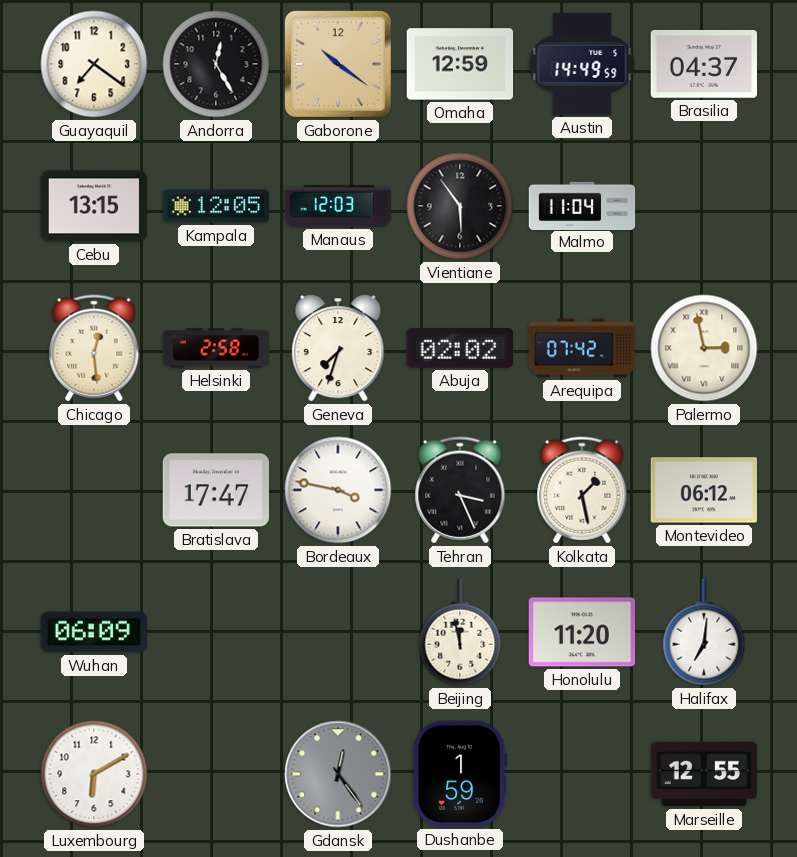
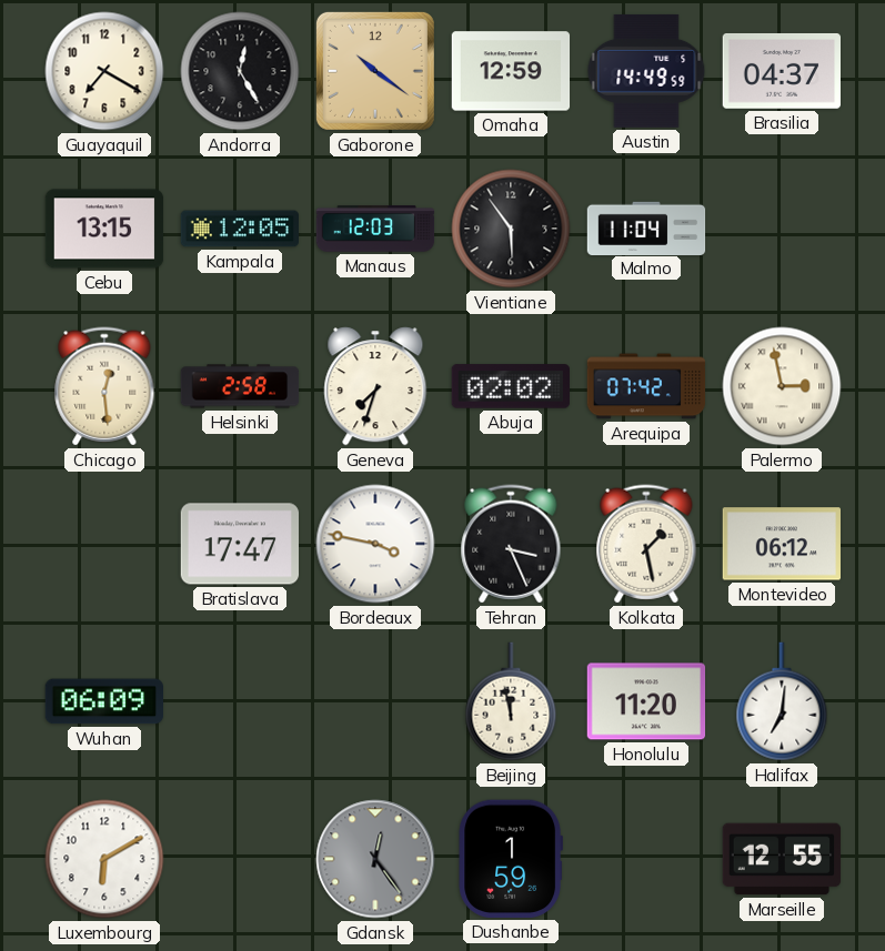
Guayaquil: 7:21 -> 7:20
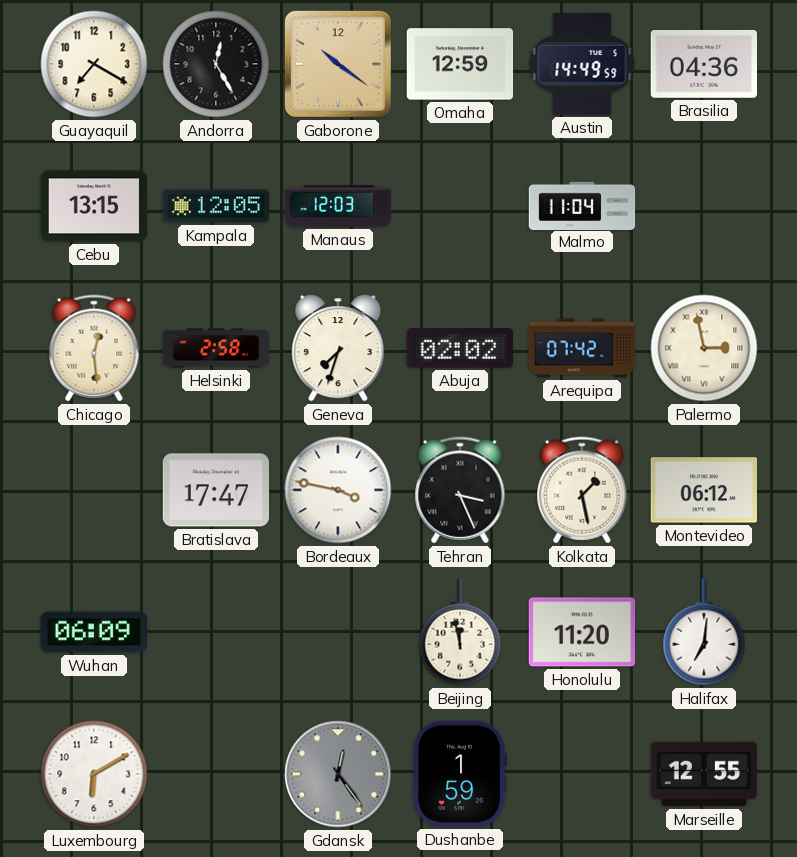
Brasilia: 04:37 -> 04:36
Vientiane: 5:54 -> none
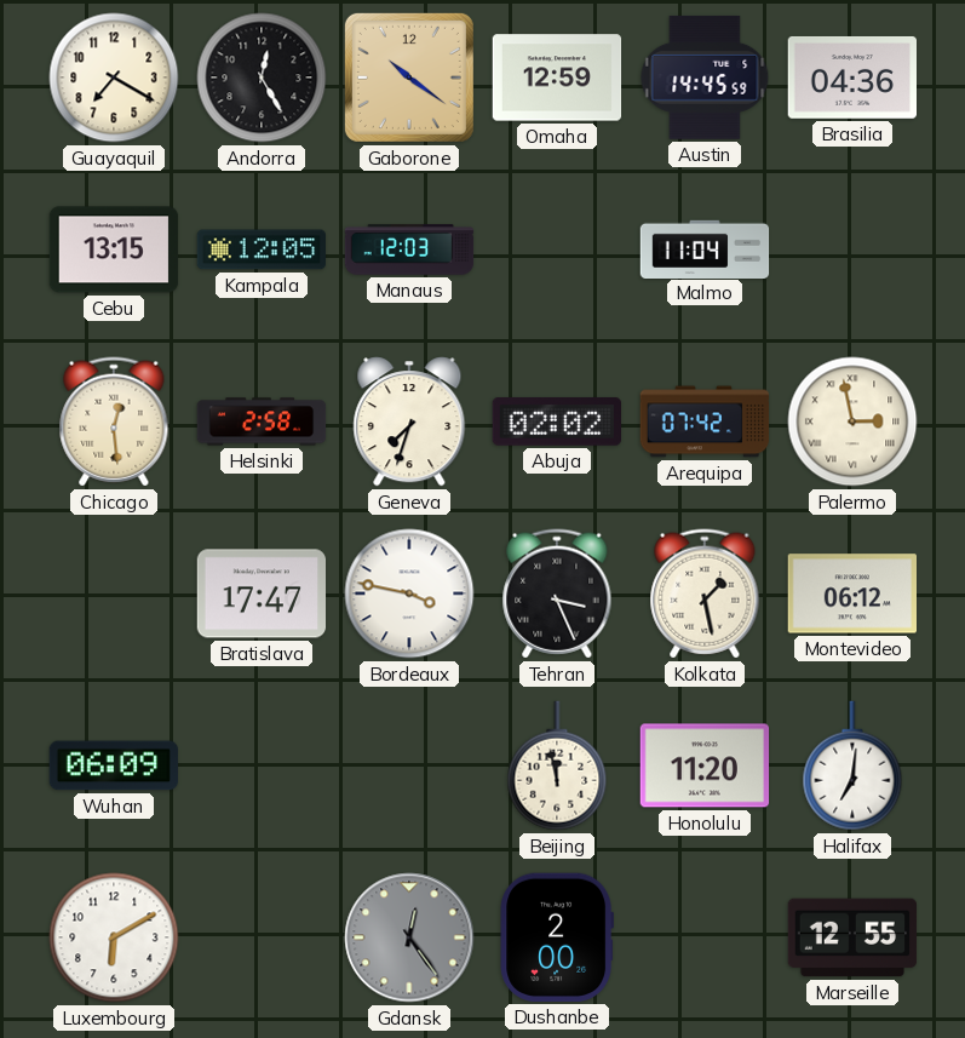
Austin: 14:49 -> 14:45
Dushanbe: 1:59 -> 2:00
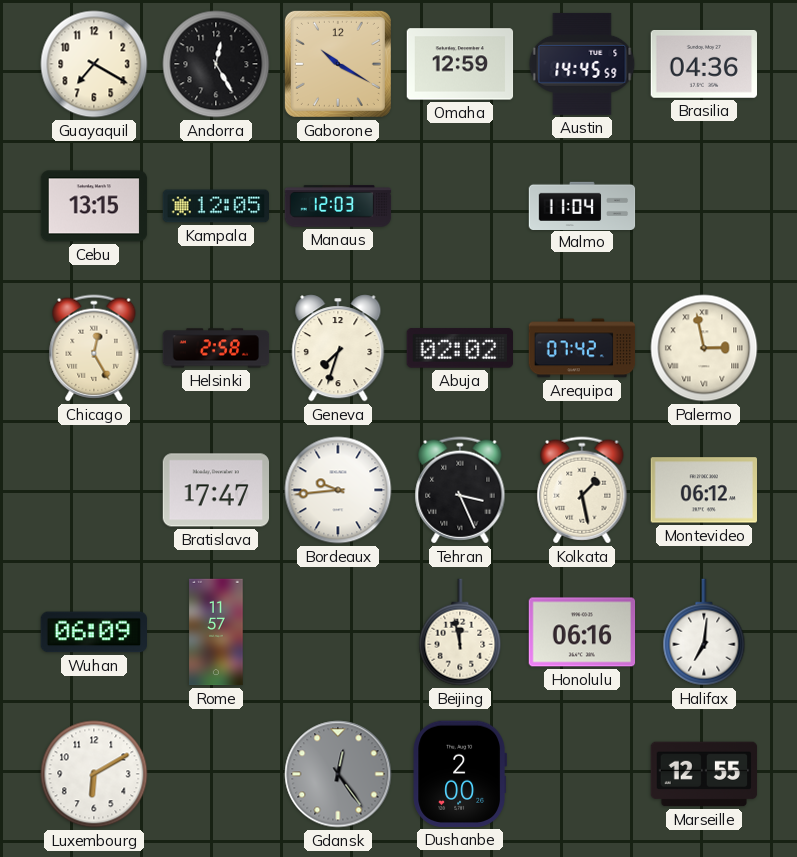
Gaborone: 10:21 -> 10:20
Chicago: 12:29 -> 12:25
Bordeaux: 3:47 -> 9:44
Rome: none -> 11:57
Honolulu: 11:20 -> 06:16
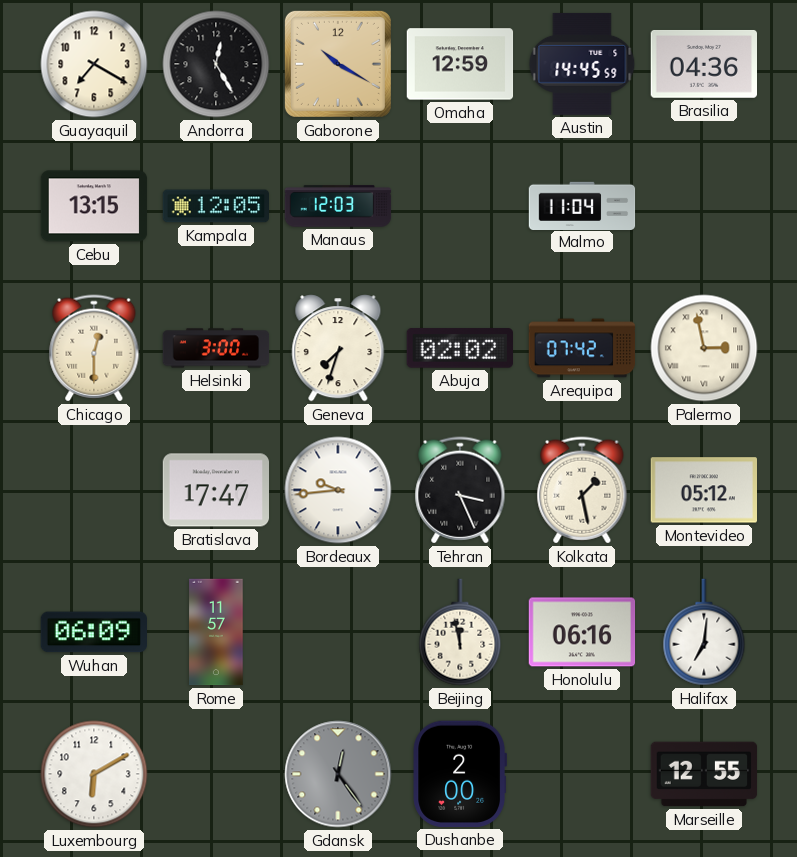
Chicago: 12:25 -> 12:30
Helsinki: 2:58 -> 3:00
Montevideo: 06:12 -> 05:12
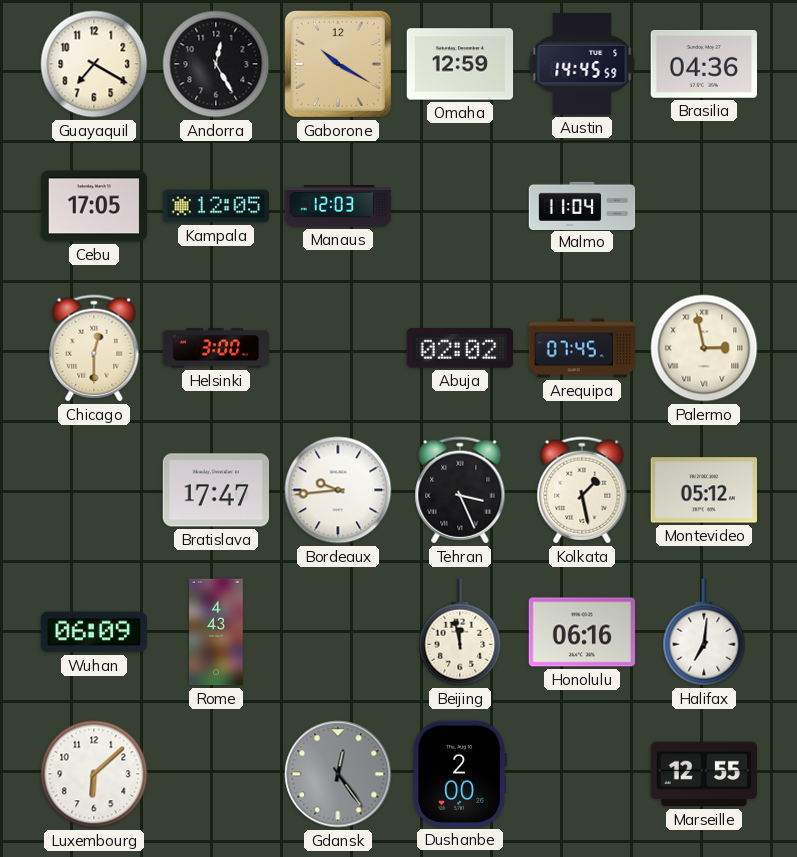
Cebu: 13:15 -> 17:05
Geneva: 7:33 -> none
Arequipa: 07:42 -> 07:45
Rome: 11:57 -> 4:43
Luxembourg: 6:10 -> 6:08
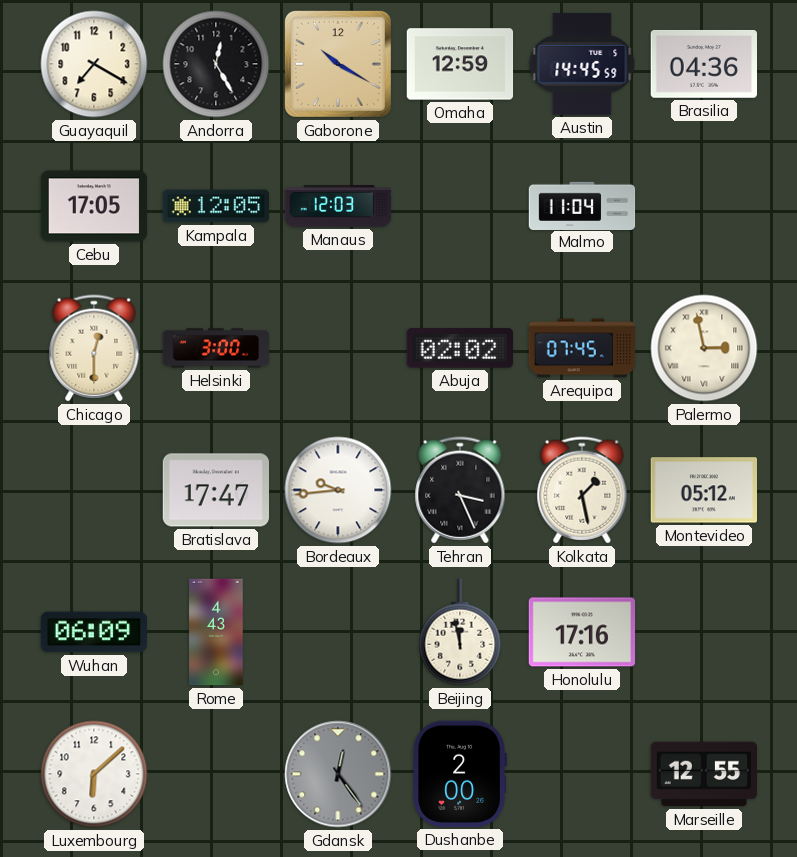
Honolulu: 06:16 -> 17:16
Halifax: 7:01 -> none
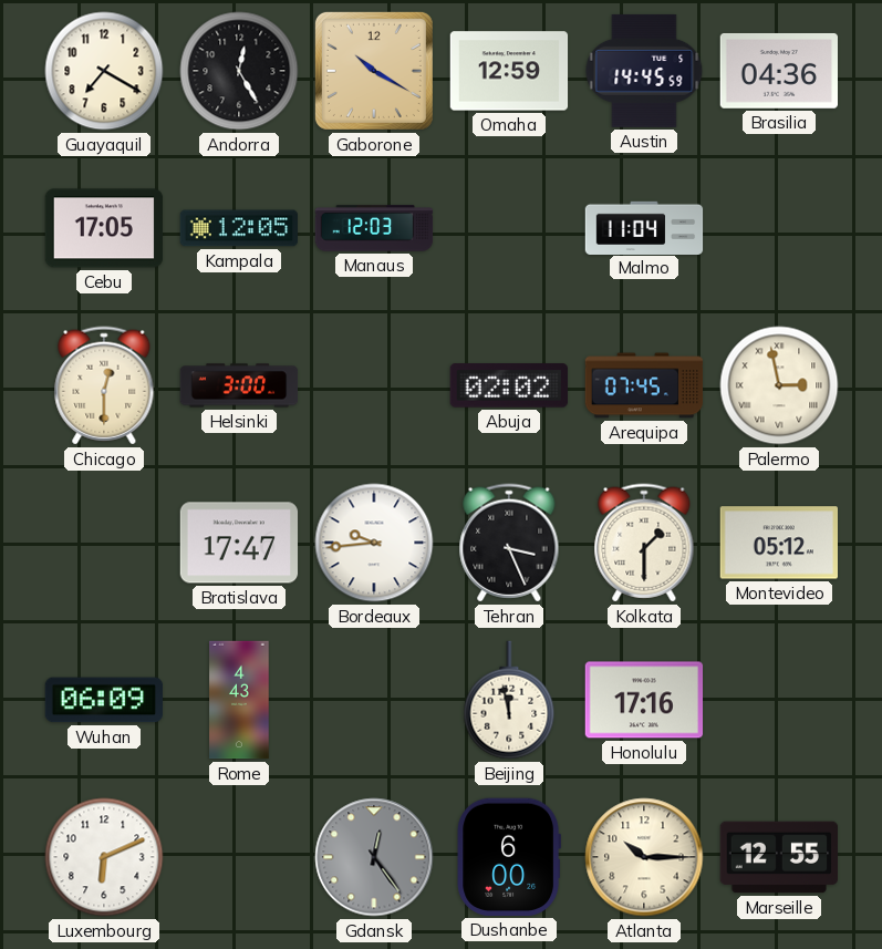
Kolkata: 1:28 -> 1:30
Luxembourg: 6:08 -> 6:11
Dushanbe: 2:00 -> 6:00
Atlanta: none -> 10:15
